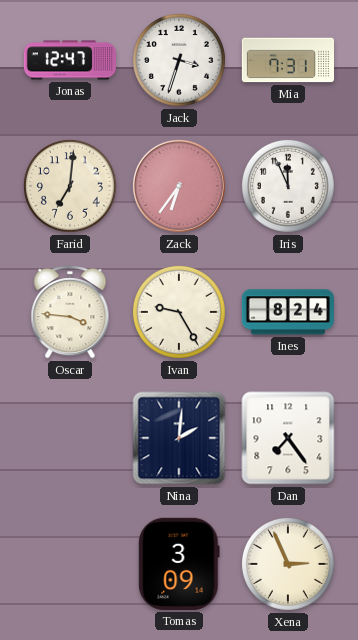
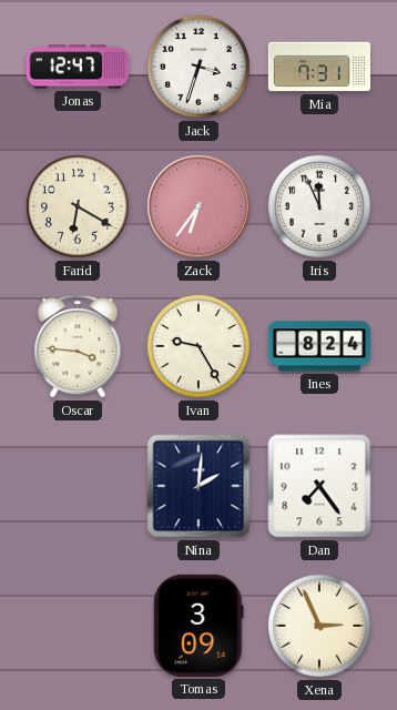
Farid: 7:01 -> 6:20
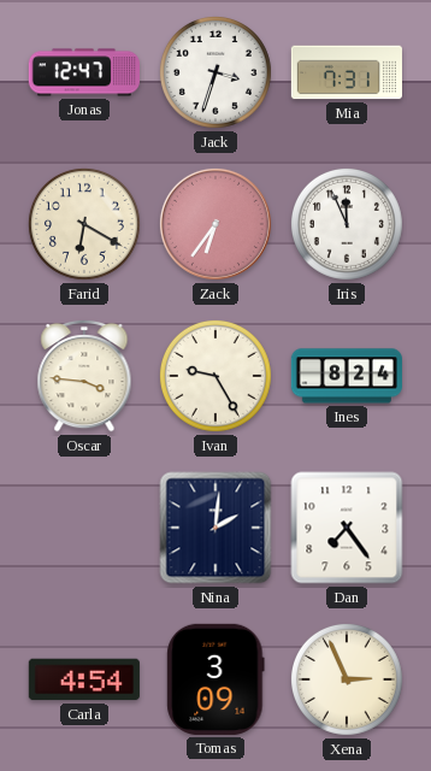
Carla: none -> 4:54
